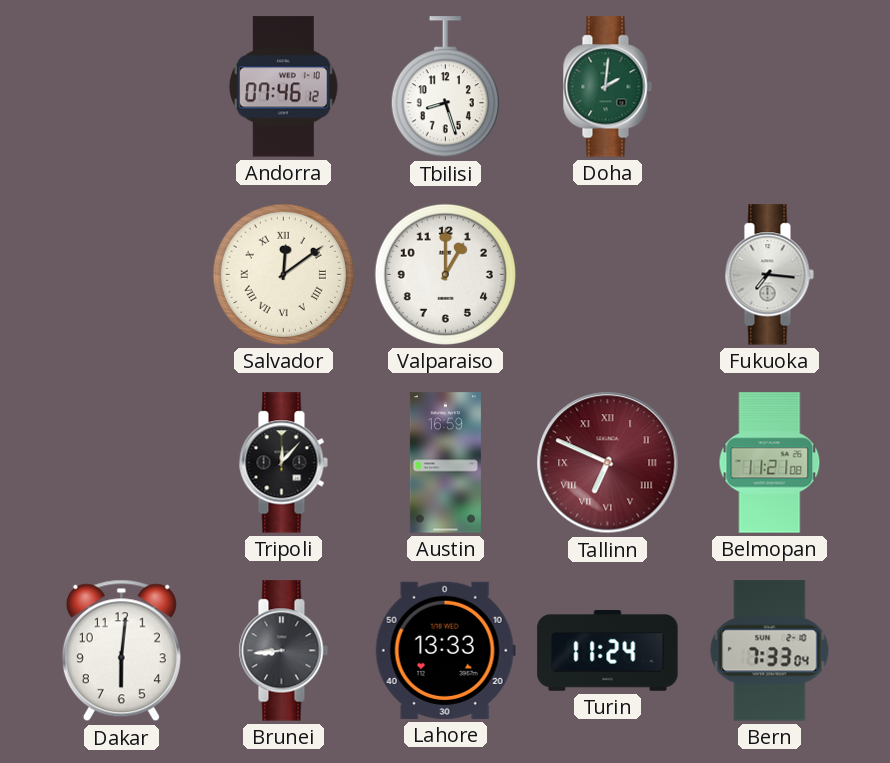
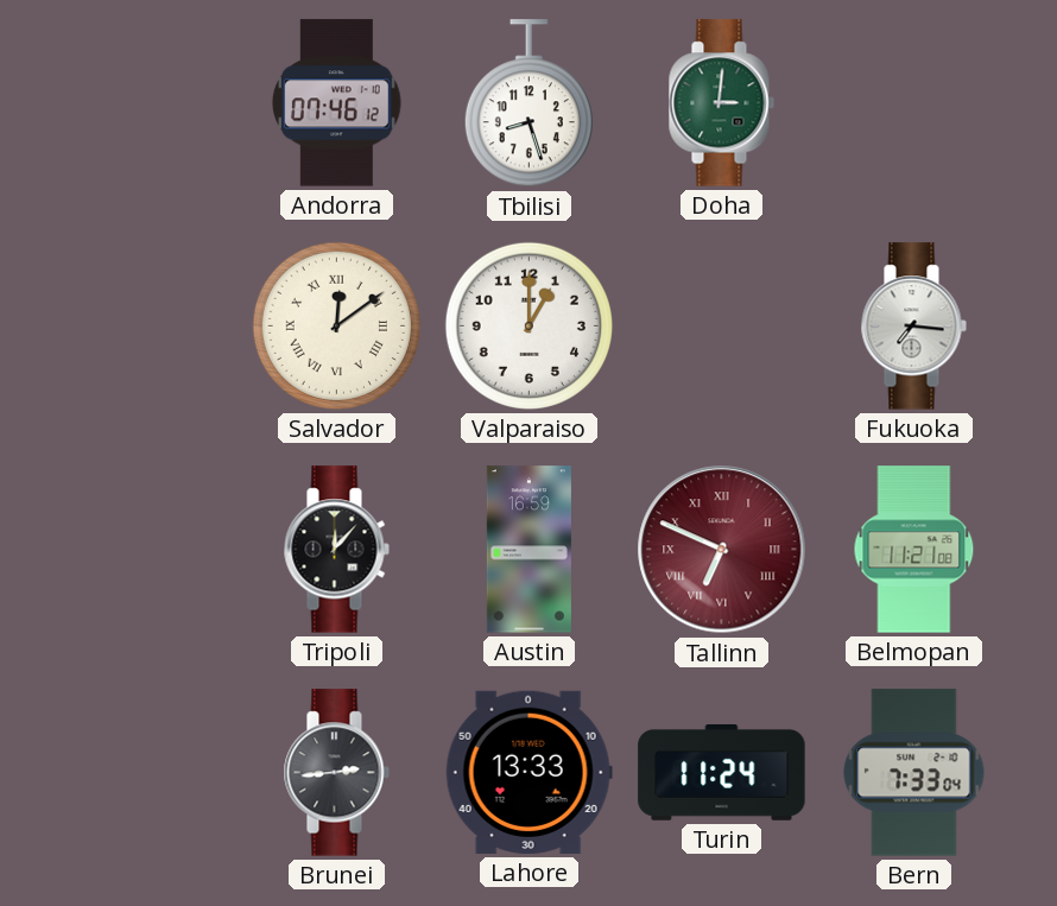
Doha: 2:01 -> 3:01
Dakar: 6:01 -> none
Brunei: 8:44 -> 2:44
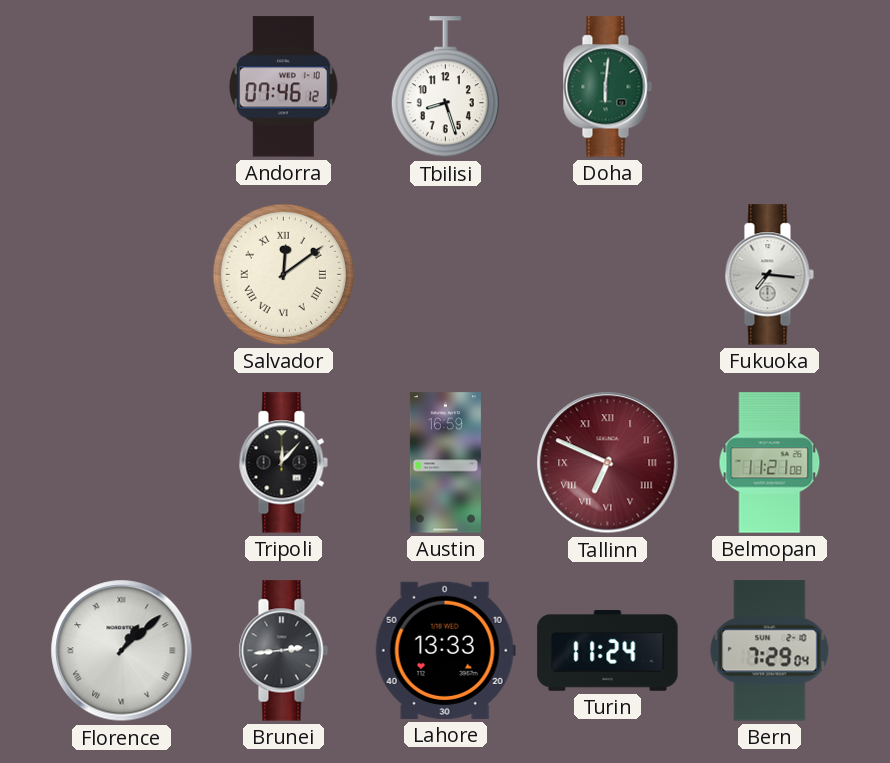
Doha: 3:01 -> 6:01
Valparaiso: 1:00 -> none
Florence: none -> 1:08
Bern: 7:33 -> 7:29
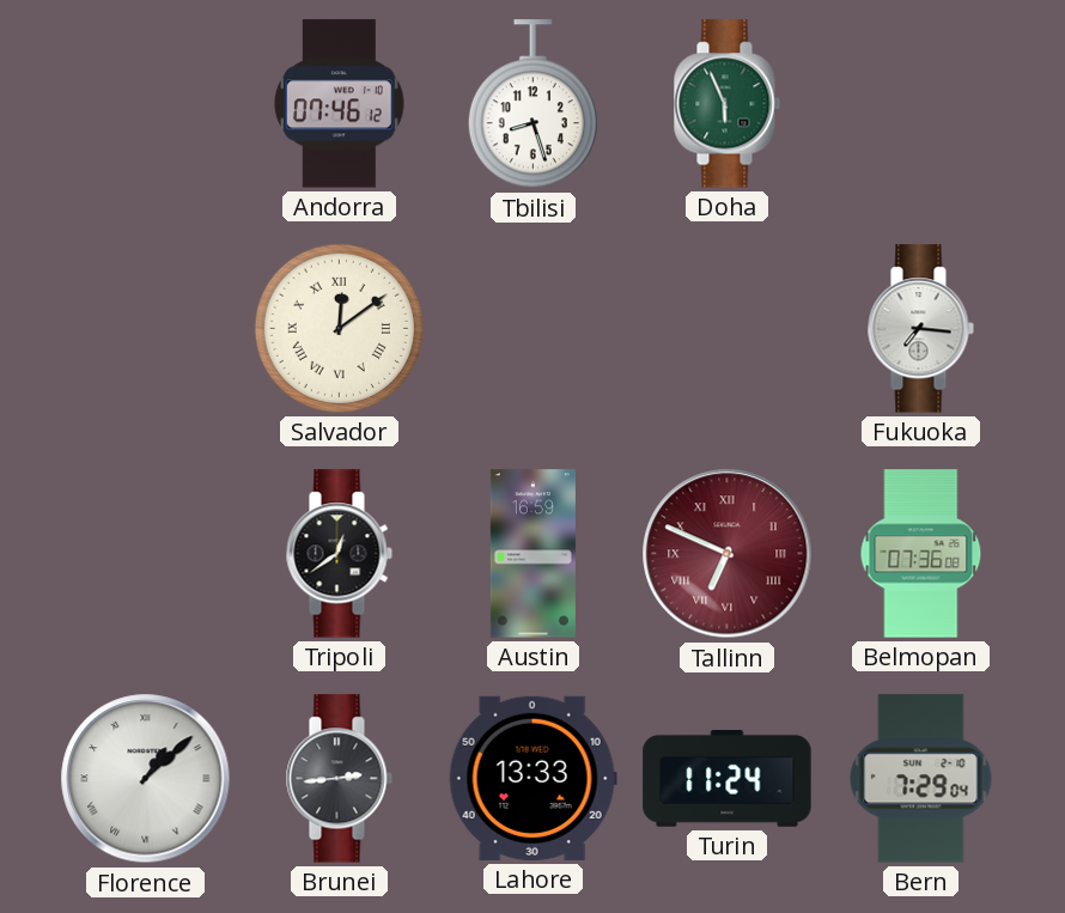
Doha: 6:01 -> 5:56
Tripoli: 12:07 -> 12:39
Belmopan: 11:21 -> 07:36
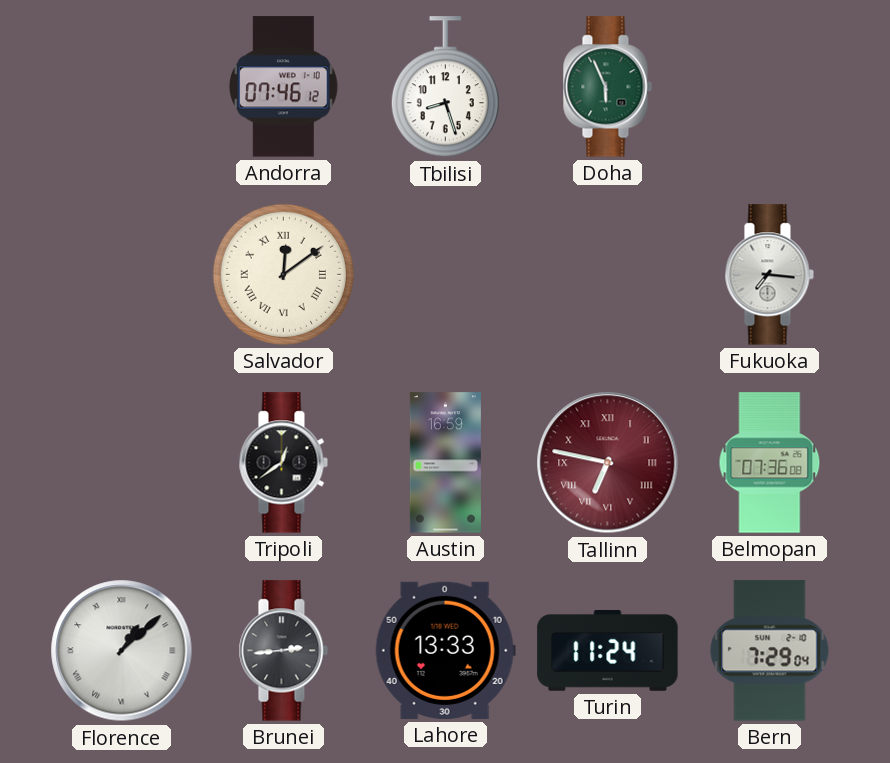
Tallinn: 6:49 -> 6:47
